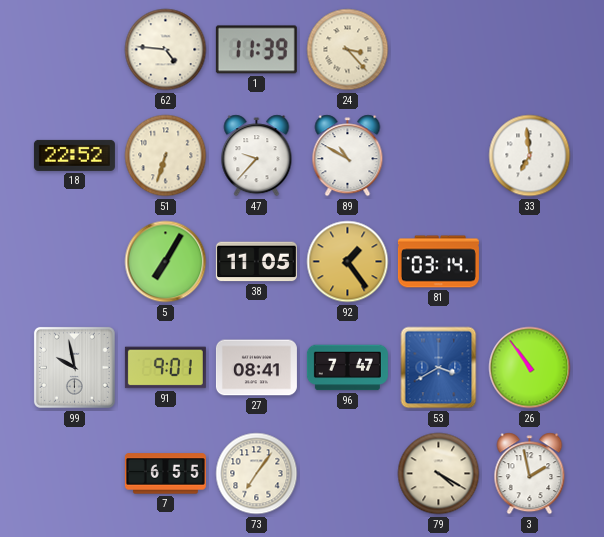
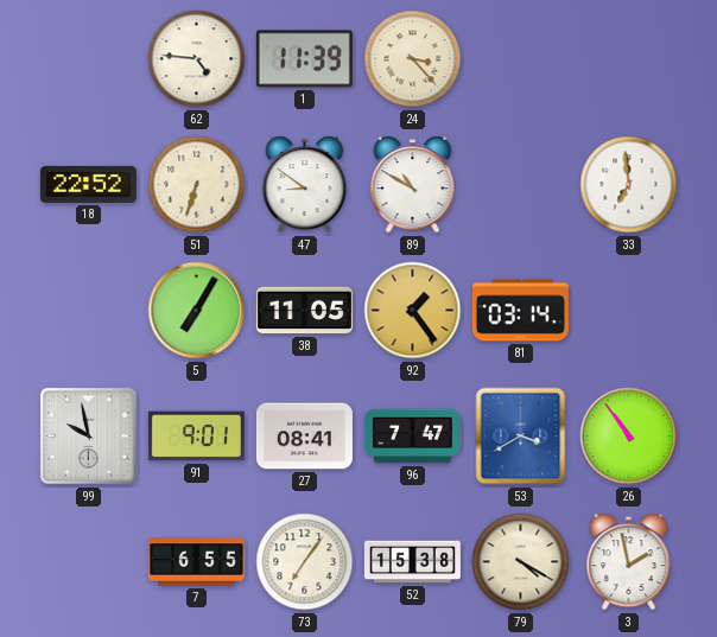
47: 9:37 -> 8:51
52: none -> 15:38
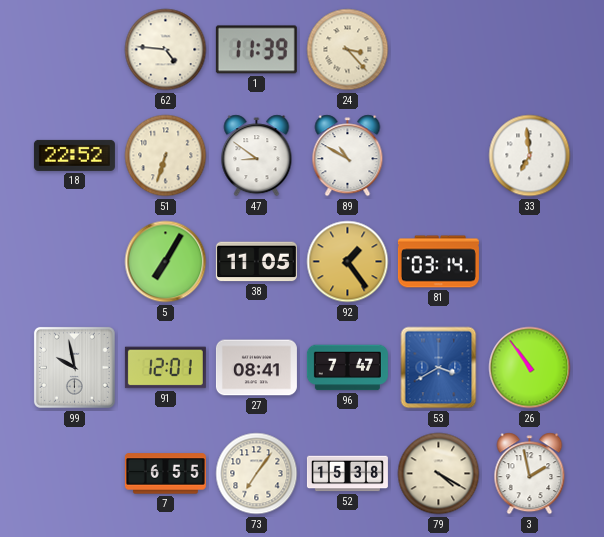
91: 9:01 -> 12:01
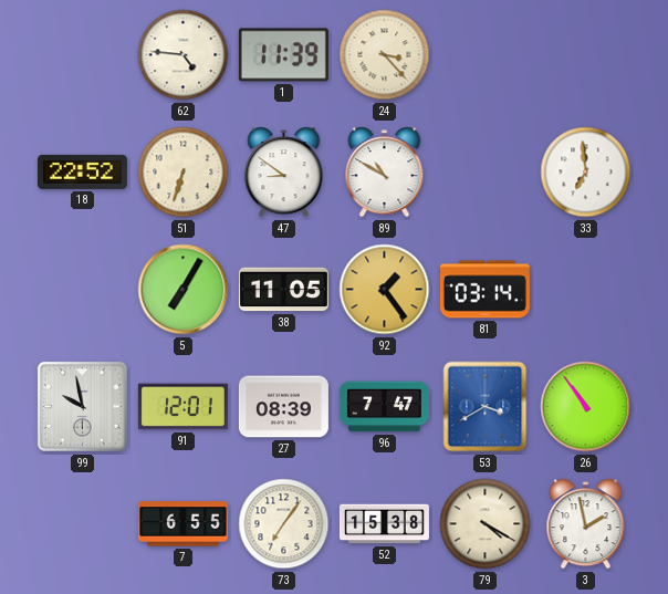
27: 08:41 -> 08:39
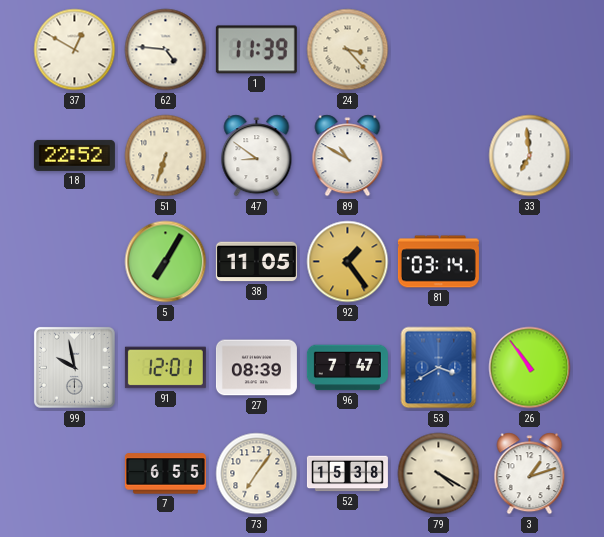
37: none -> 12:50
3: 1:58 -> 1:12
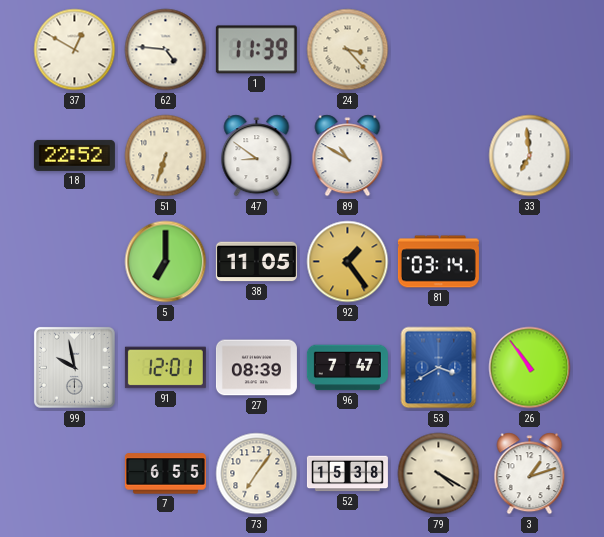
5: 7:05 -> 7:00
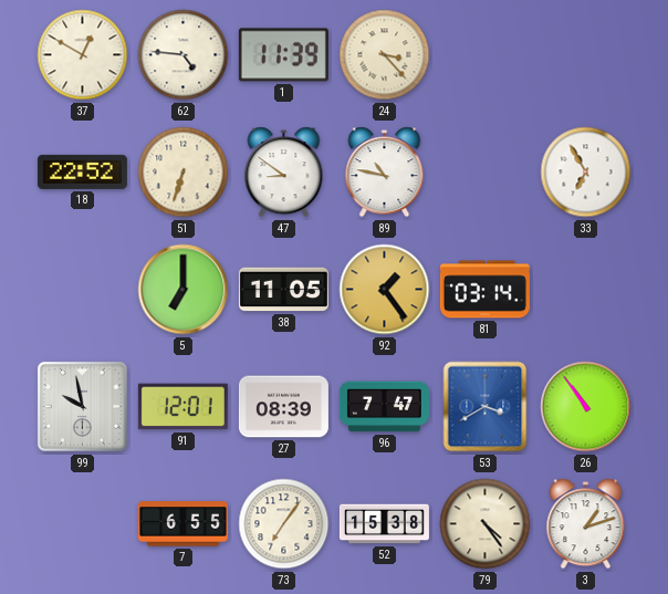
89: 10:50 -> 10:47
33: 6:59 -> 6:55
79: 4:20 -> 4:24
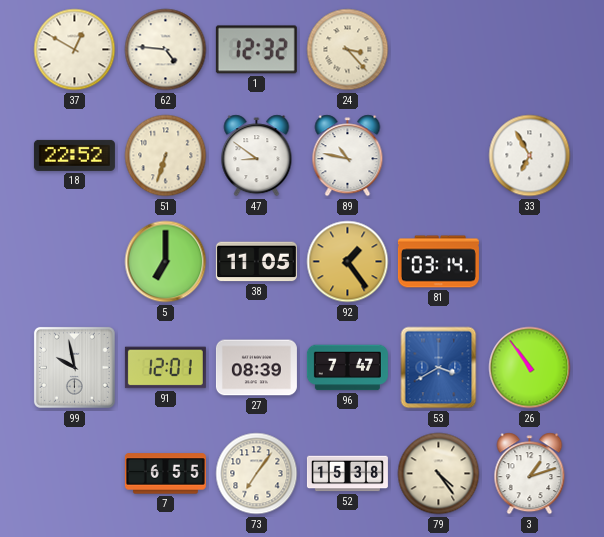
1: 11:39 -> 12:32
